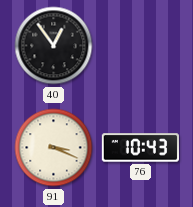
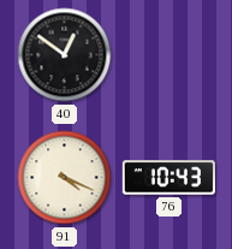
40: 12:54 -> 12:51
91: 3:19 -> 4:19
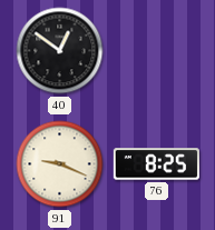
91: 4:19 -> 9:19
76: 10:43 -> 8:25
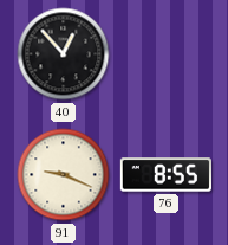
40: 12:51 -> 12:53
76: 8:25 -> 8:55
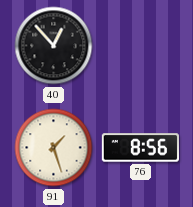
91: 9:19 -> 1:27
76: 8:55 -> 8:56
